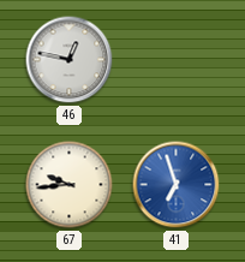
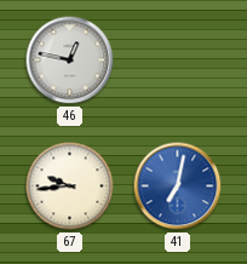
41: 6:57 -> 7:02
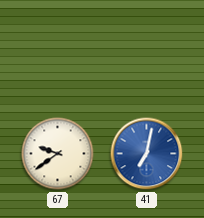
46: 12:47 -> none
67: 9:44 -> 9:39
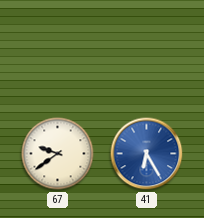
41: 7:02 -> 6:25
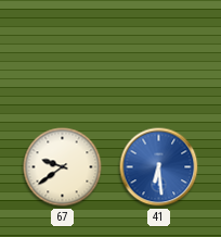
41: 6:25 -> 6:29
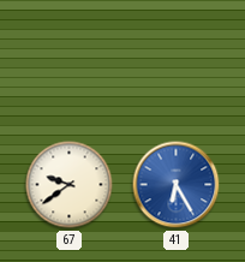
41: 6:29 -> 6:25
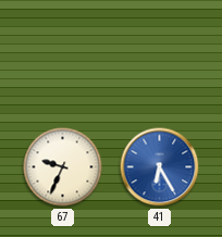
67: 9:39 -> 9:34
